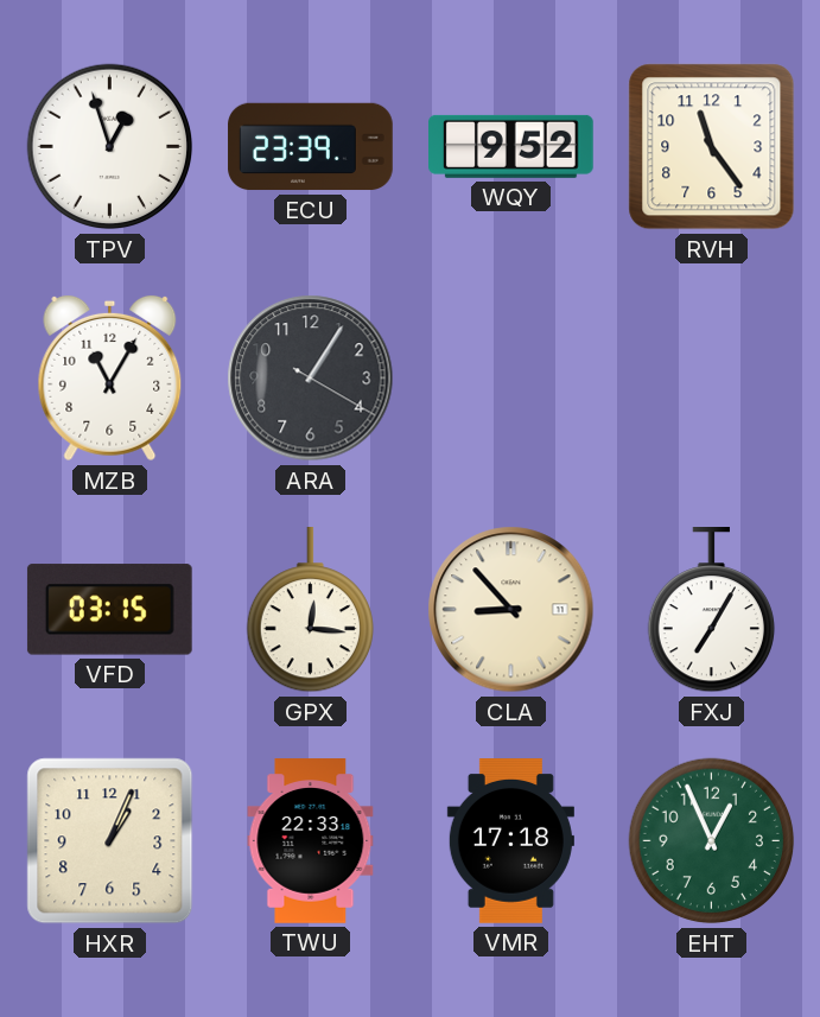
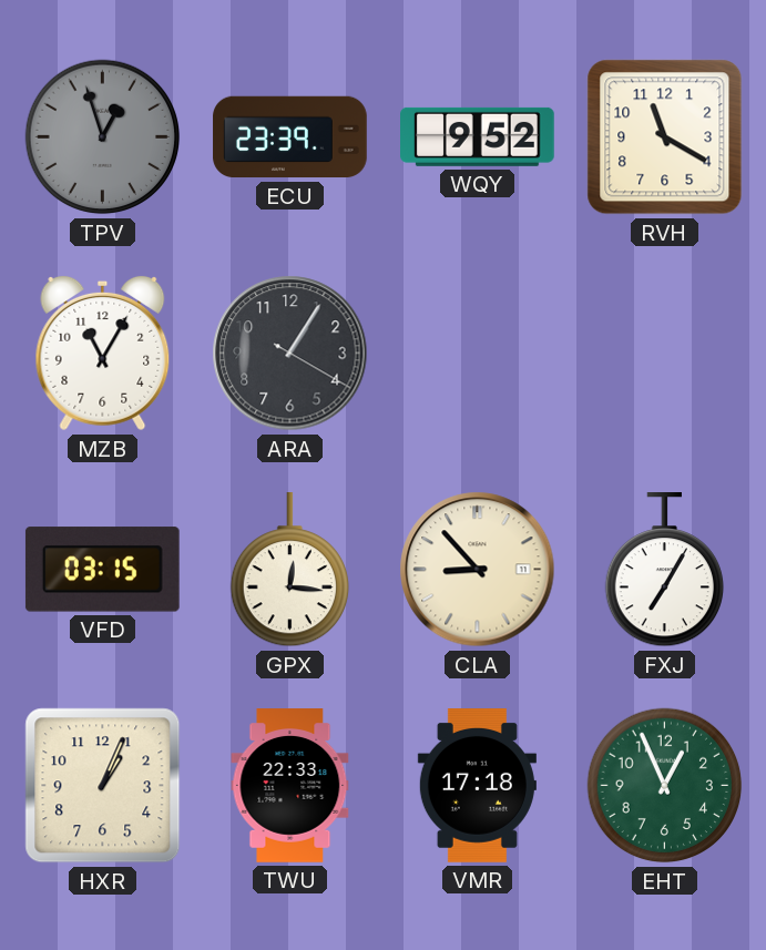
TPV dial: white -> grey
RVH: 11:24 -> 11:20
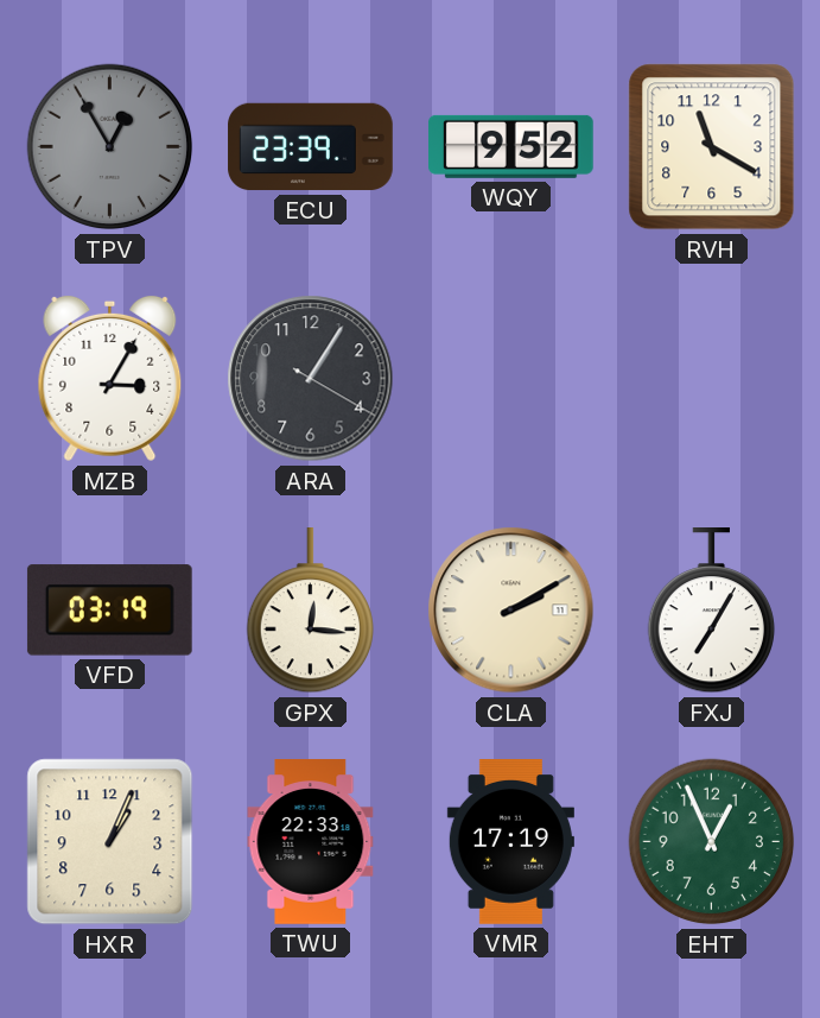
TPV: 12:57 -> 12:55
MZB: 11:05 -> 3:05
VFD: 03:15 -> 03:19
CLA: 8:53 -> 2:10
VMR: 17:18 -> 17:19
